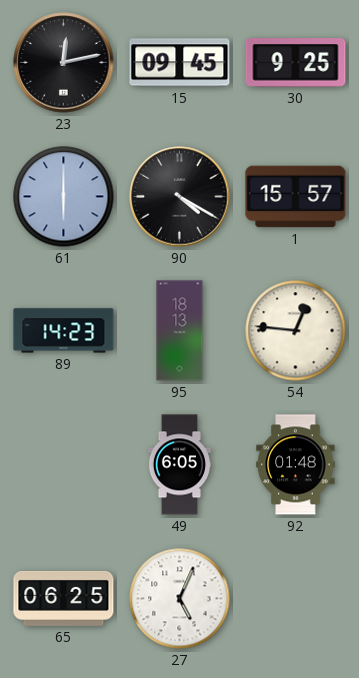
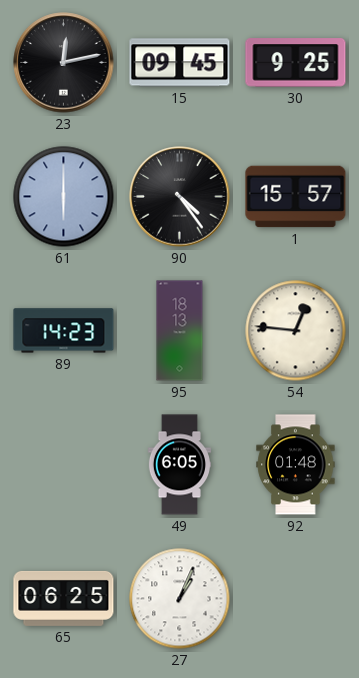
90: 4:20 -> 4:24
27: 5:04 -> 1:04
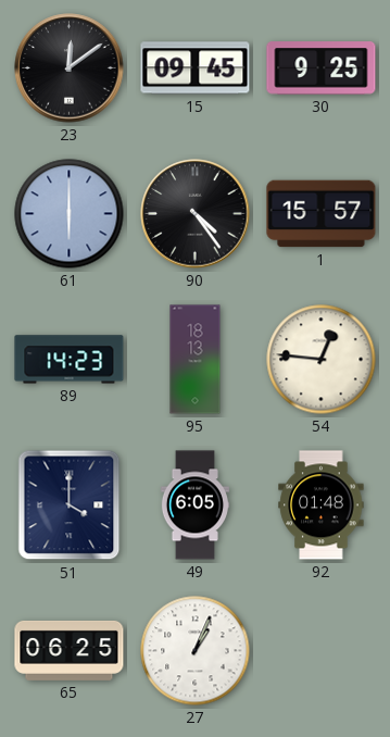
23: 12:13 -> 12:09
51: none -> 4:00
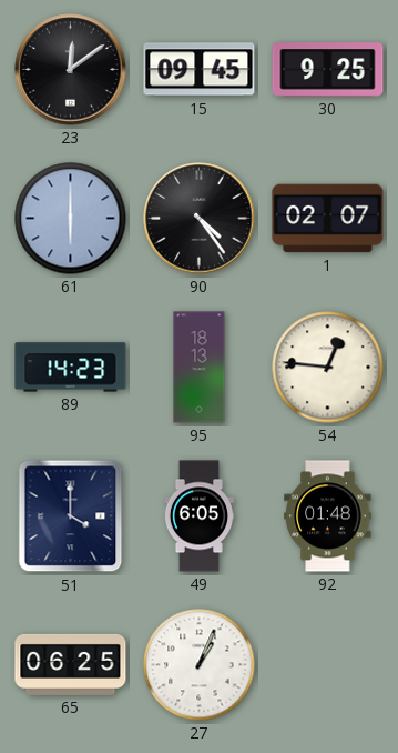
1: 15:57 -> 02:07
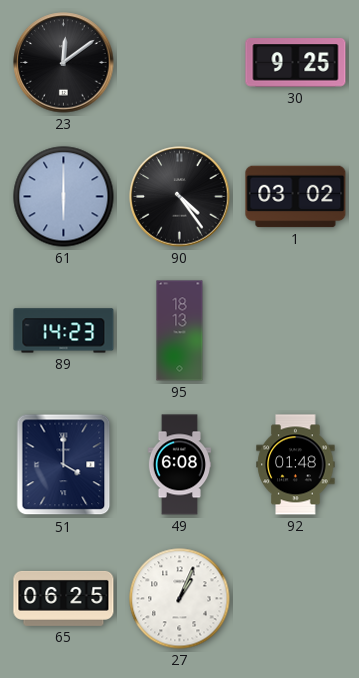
15: 09:45 -> none
1: 02:07 -> 03:02
54: 12:46 -> none
49: 6:05 -> 6:08
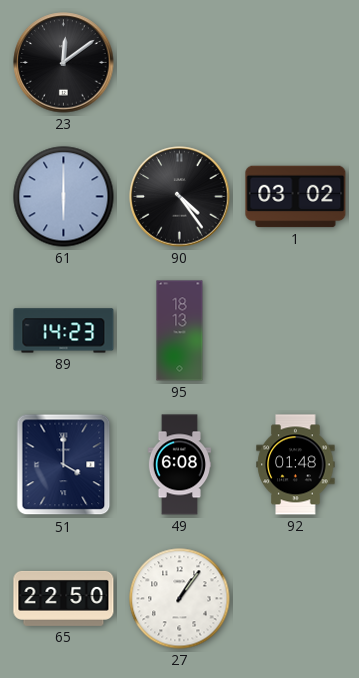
30: 9:25 -> none
65: 06:25 -> 22:50
27: 1:04 -> 1:06
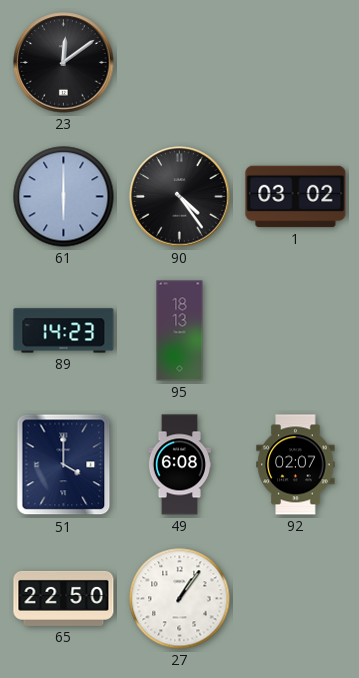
92: 01:48 -> 02:07
